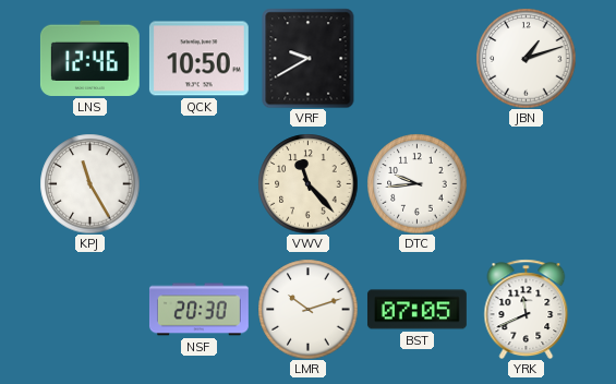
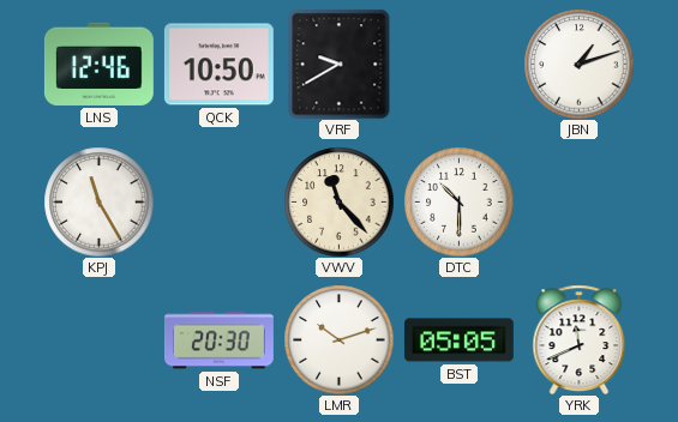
DTC: 9:44 -> 10:30
BST: 07:05 -> 05:05
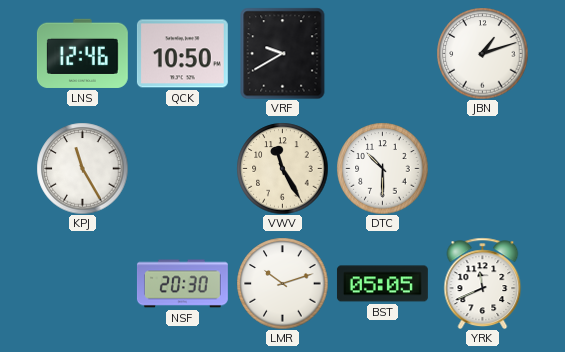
VWV: 11:23 -> 11:25
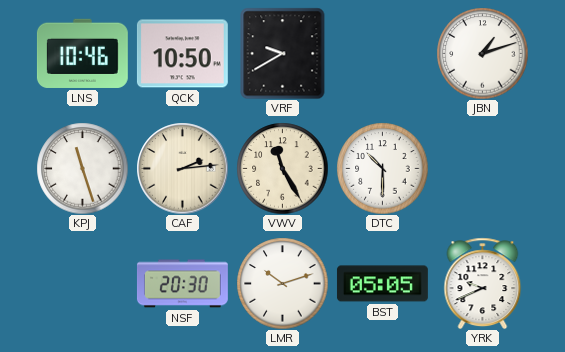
LNS: 12:46 -> 10:46
KPJ: 11:25 -> 11:27
CAF: none -> 2:14
YRK: 11:41 -> 9:41
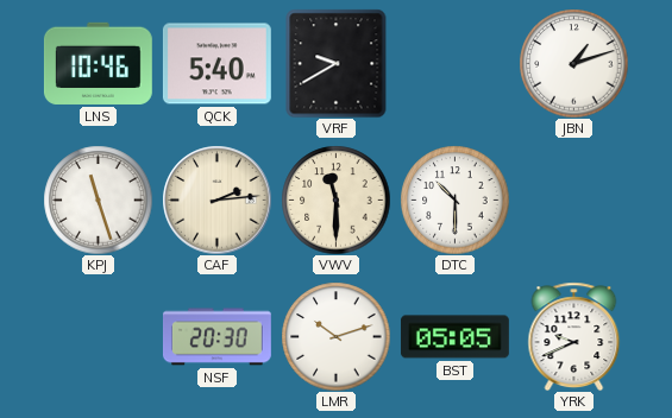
QCK: 10:50 -> 5:40
VWV: 11:25 -> 11:30
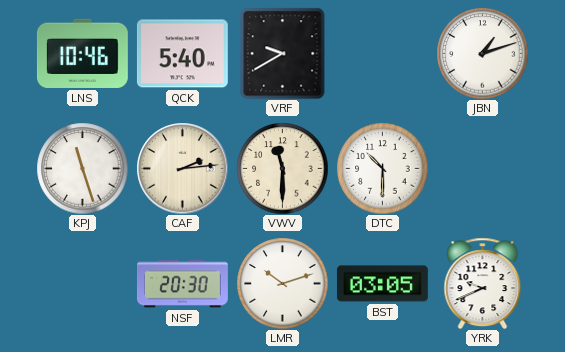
BST: 05:05 -> 03:05
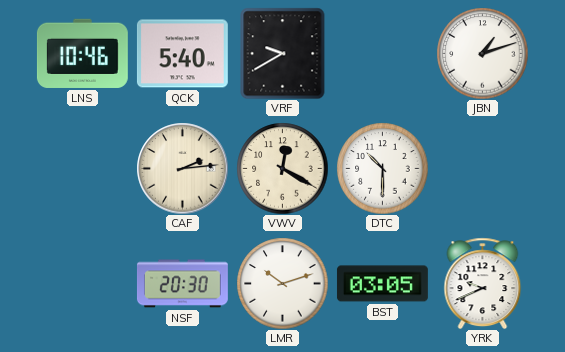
KPJ: 11:27 -> none
VWV: 11:30 -> 12:20
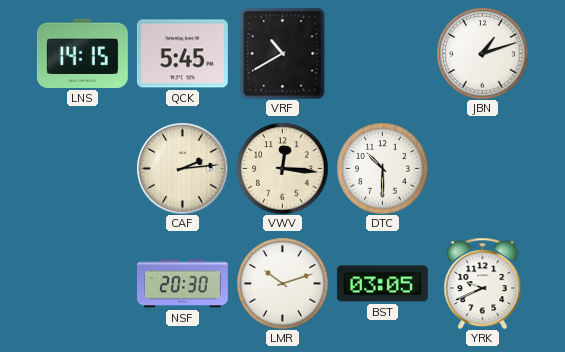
LNS: 10:46 -> 14:15
QCK: 5:40 -> 5:45
VRF: 9:40 -> 10:40
VWV: 12:20 -> 12:16
